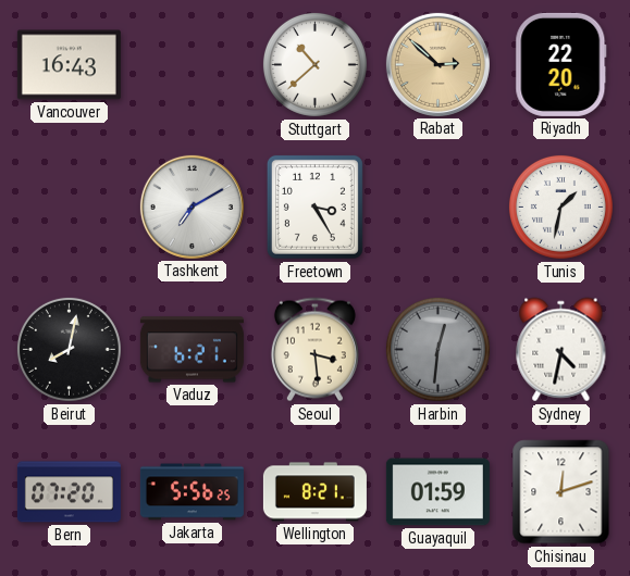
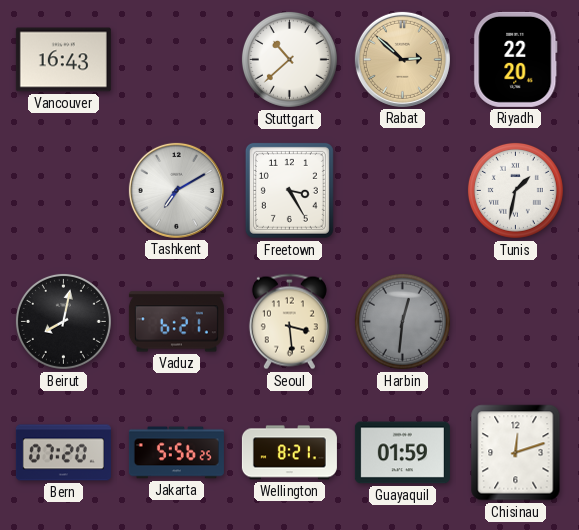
Sydney: 4:32 -> none
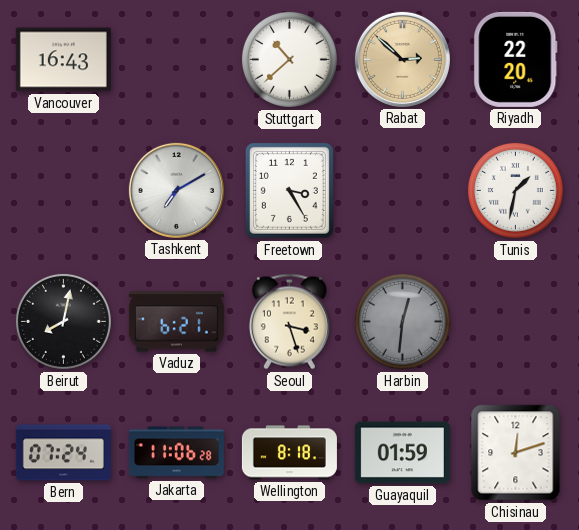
Seoul: 3:29 -> 3:27
Bern: 07:20 -> 07:24
Jakarta: 5:56 -> 11:06
Wellington: 8:21 -> 8:18
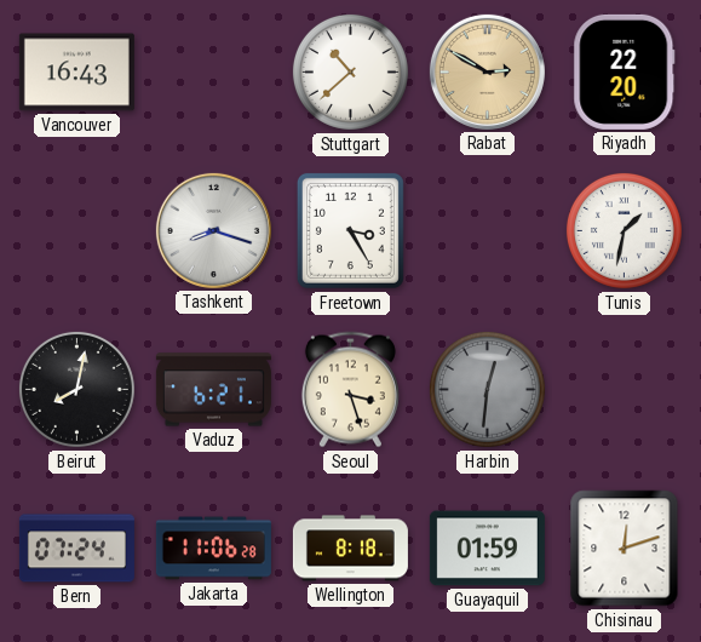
Rabat: 2:52 -> 2:50
Tashkent: 7:10 -> 8:18
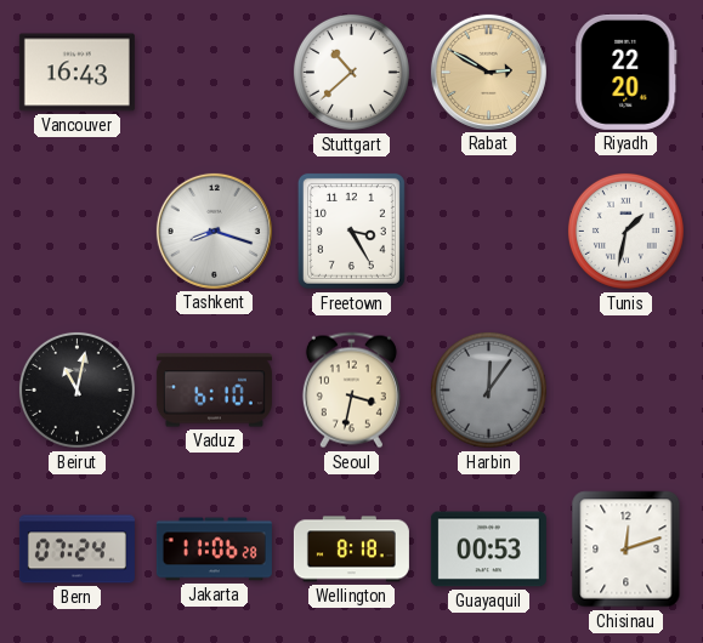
Beirut: 8:02 -> 11:02
Vaduz: 6:21 -> 6:10
Seoul: 3:27 -> 3:32
Harbin: 12:31 -> 12:06
Guayaquil: 01:59 -> 00:53
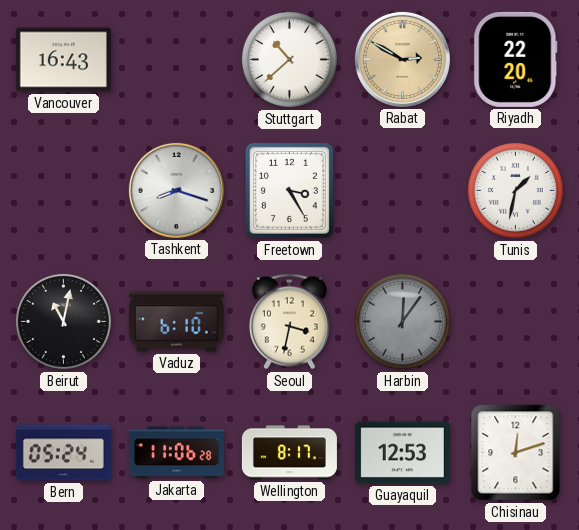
Bern: 07:24 -> 05:24
Wellington: 8:18 -> 8:17
Guayaquil: 00:53 -> 12:53
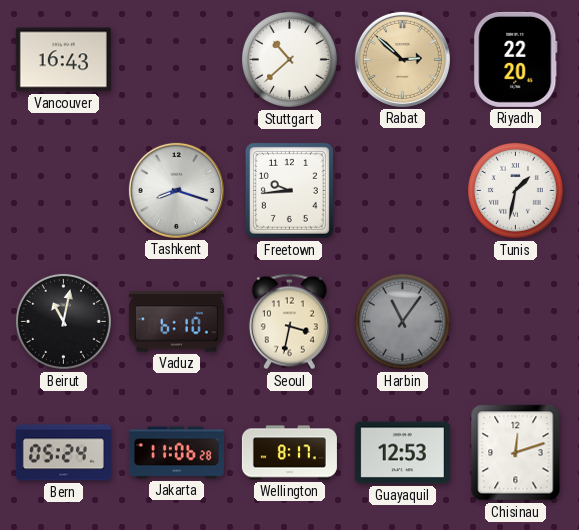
Rabat: 2:50 -> 2:52
Freetown: 3:25 -> 9:44
Harbin: 12:06 -> 11:06
